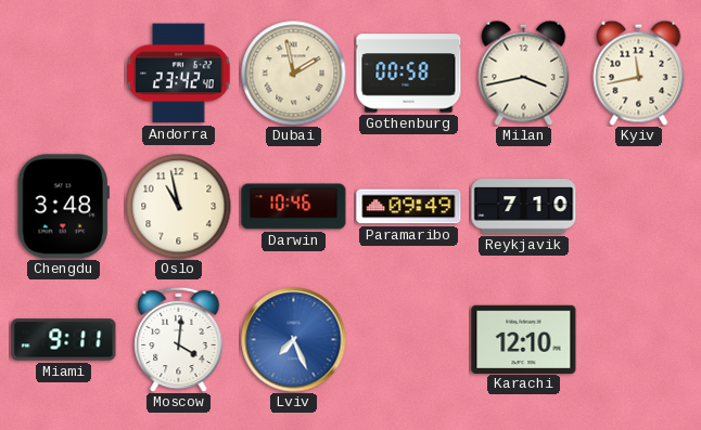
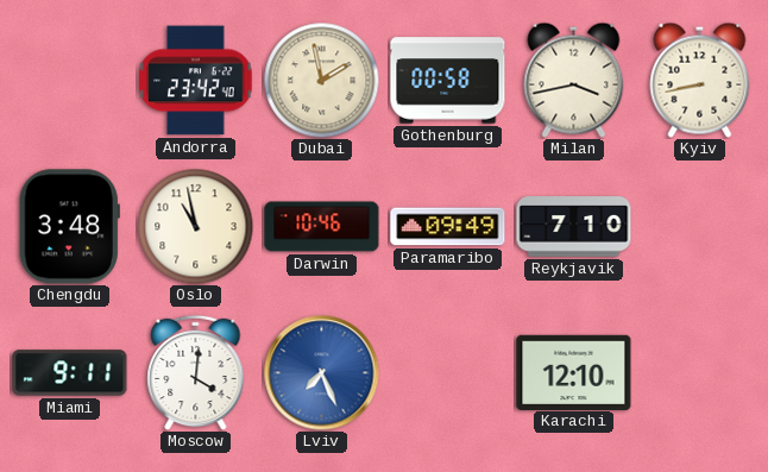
Kyiv: 11:43 -> 8:43
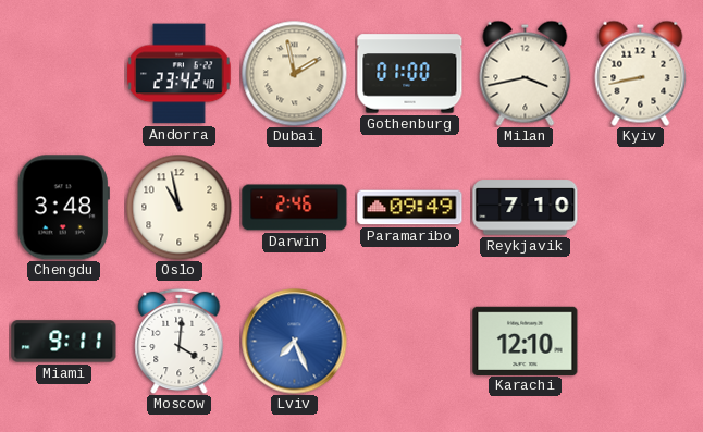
Gothenburg: 00:58 -> 01:00
Darwin: 10:46 -> 2:46
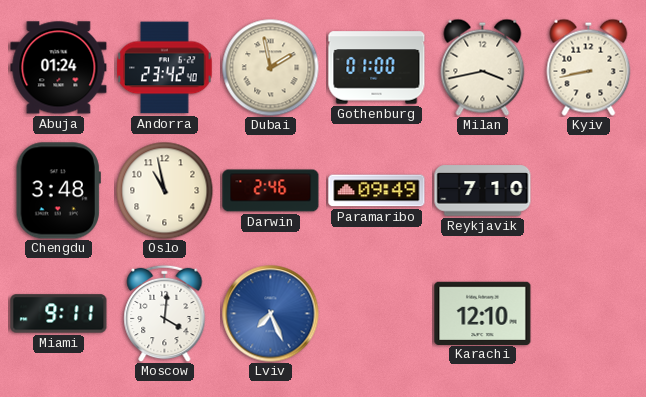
Abuja: none -> 01:24
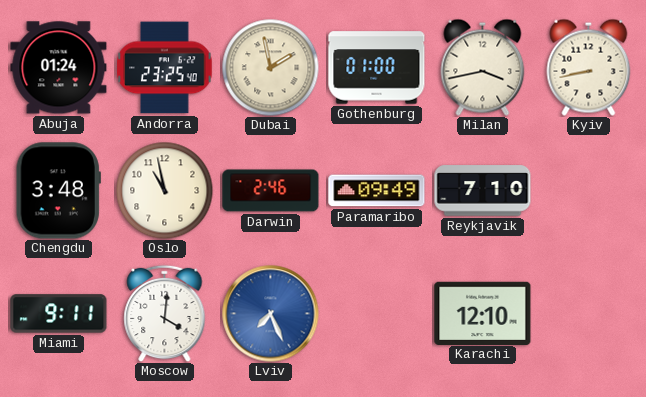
Andorra: 23:42 -> 23:25
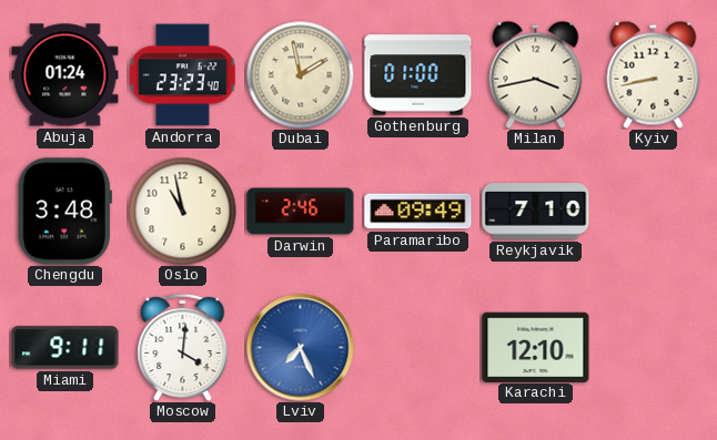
Andorra: 23:25 -> 23:23
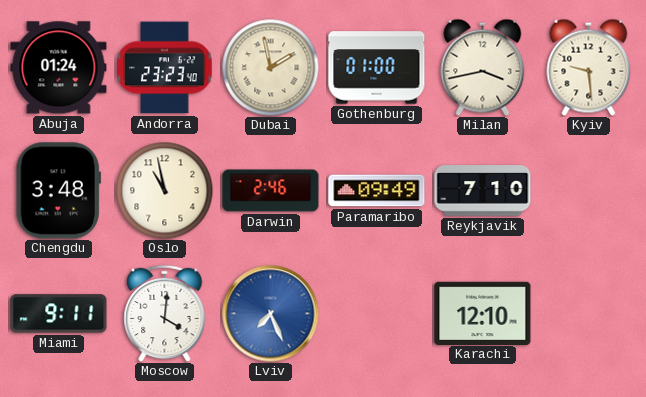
Kyiv: 8:43 -> 9:29
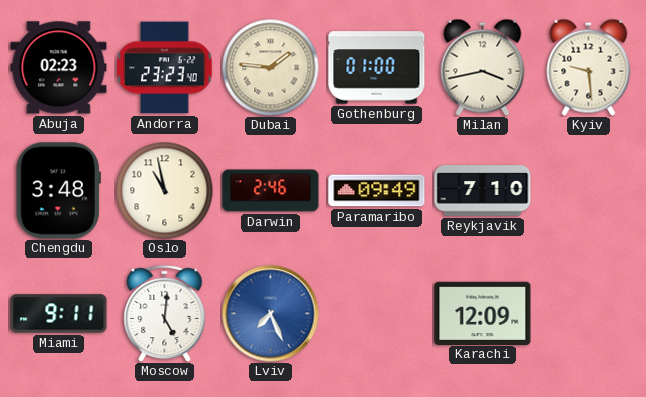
Abuja: 01:24 -> 02:23
Dubai: 1:58 -> 1:46
Moscow: 4:01 -> 5:01
Karachi: 12:10 -> 12:09
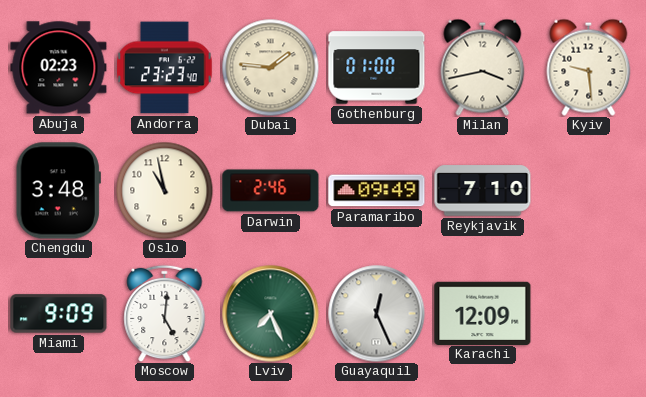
Miami: 9:11 -> 9:09
Lviv dial: blue -> green
Guayaquil: none -> 12:26
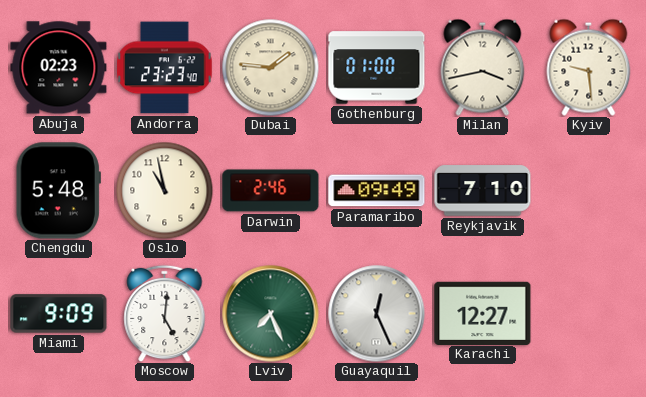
Chengdu: 3:48 -> 5:48
Karachi: 12:09 -> 12:27
